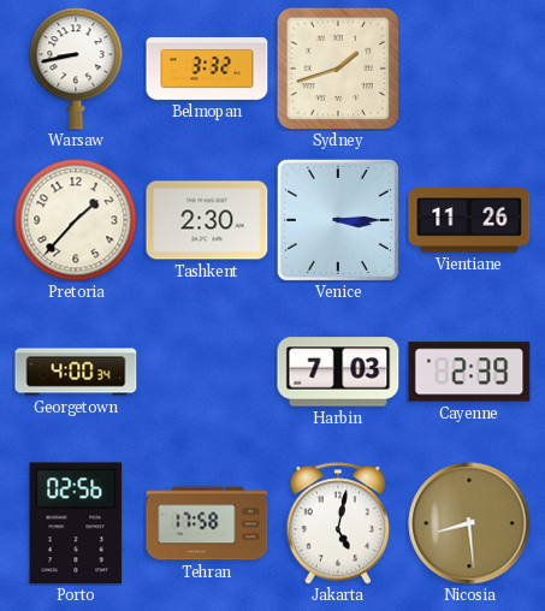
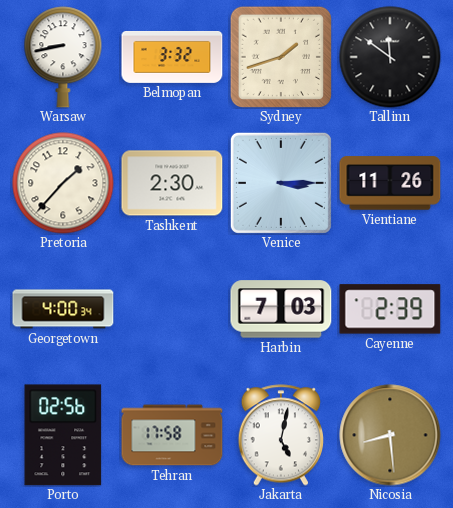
Tallinn: none -> 11:51
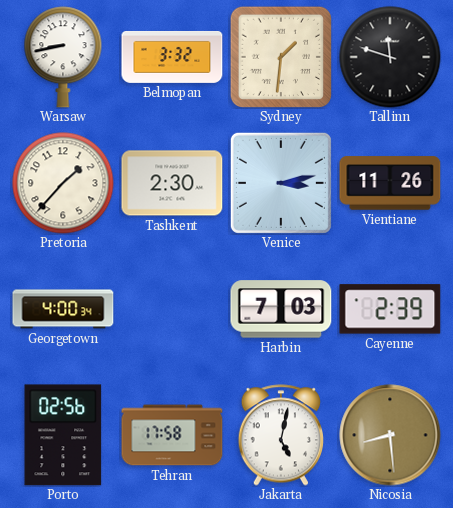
Sydney: 1:42 -> 1:31
Tallinn: 11:51 -> 11:48
Venice: 3:15 -> 3:13
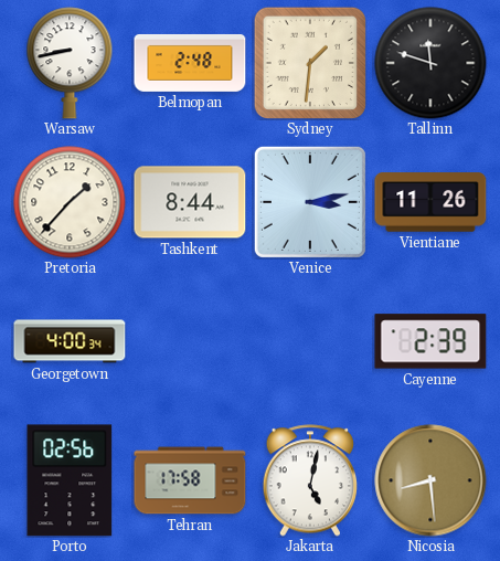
Belmopan: 3:32 -> 2:48
Tashkent: 2:30 -> 8:44
Harbin: 7:03 -> none
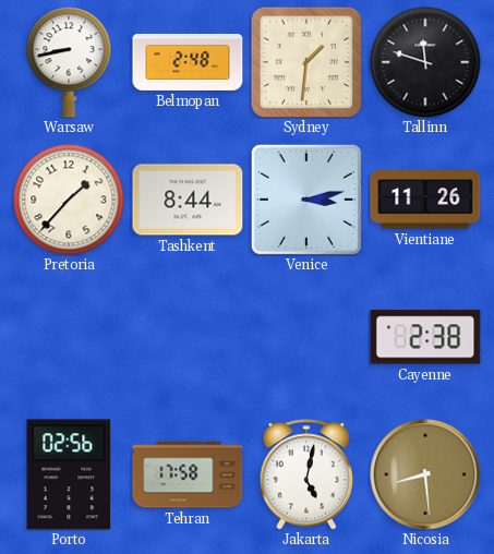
Georgetown: 4:00 -> none
Cayenne: 2:39 -> 2:38
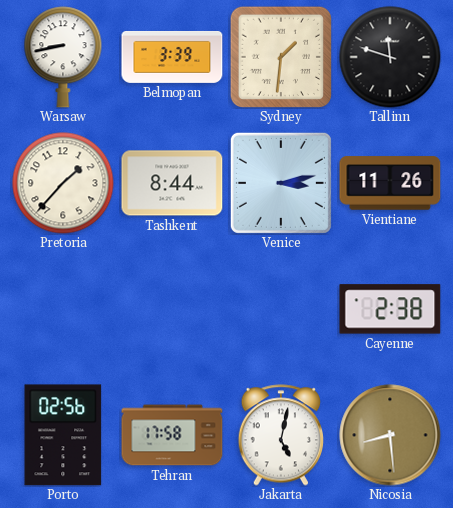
Belmopan: 2:48 -> 3:39
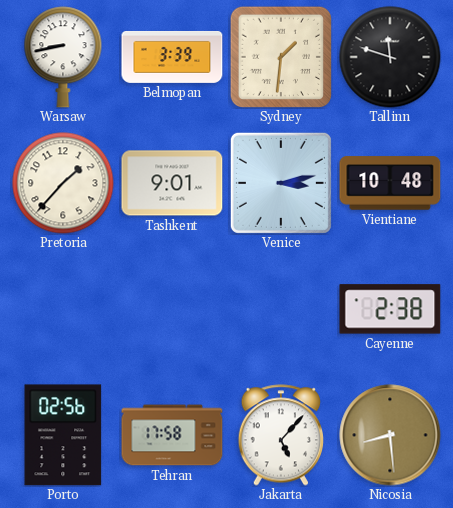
Tashkent: 8:44 -> 9:01
Vientiane: 11:26 -> 10:48
Jakarta: 5:02 -> 5:07
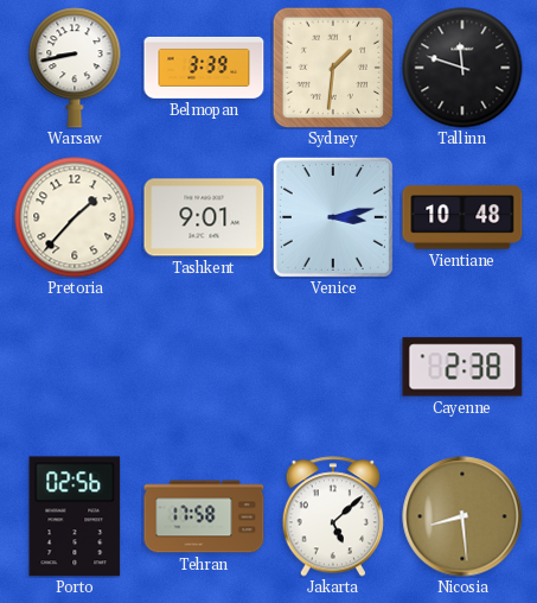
Jakarta: 5:07 -> 5:08
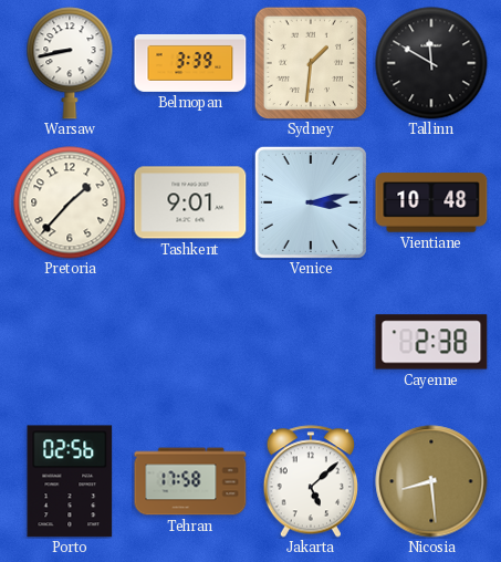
Tallinn: 11:48 -> 11:50
